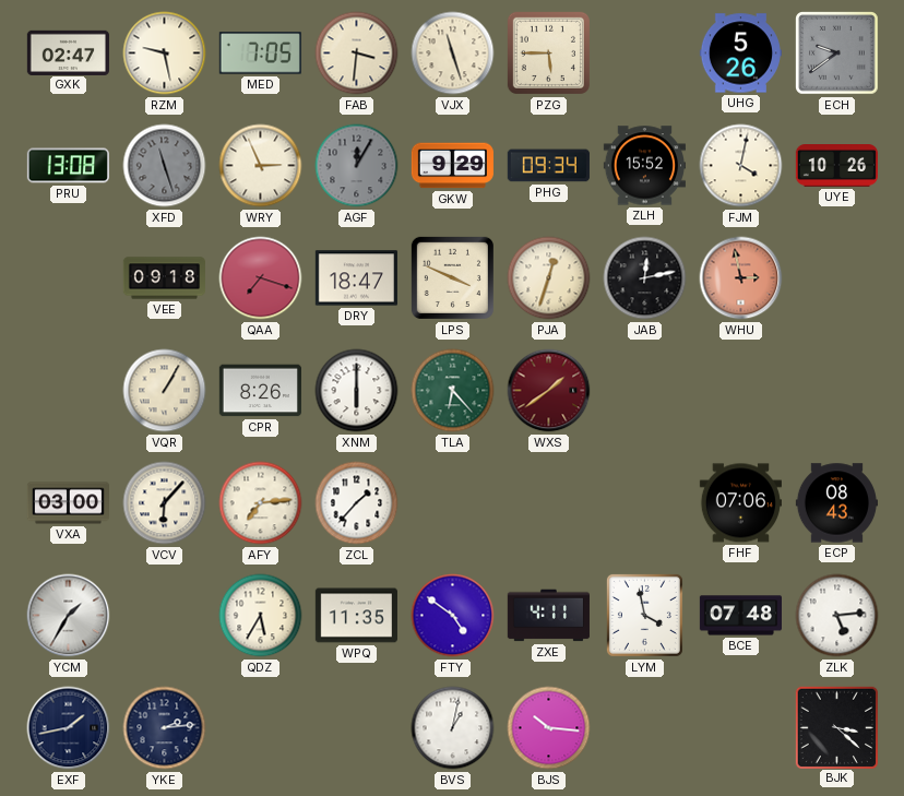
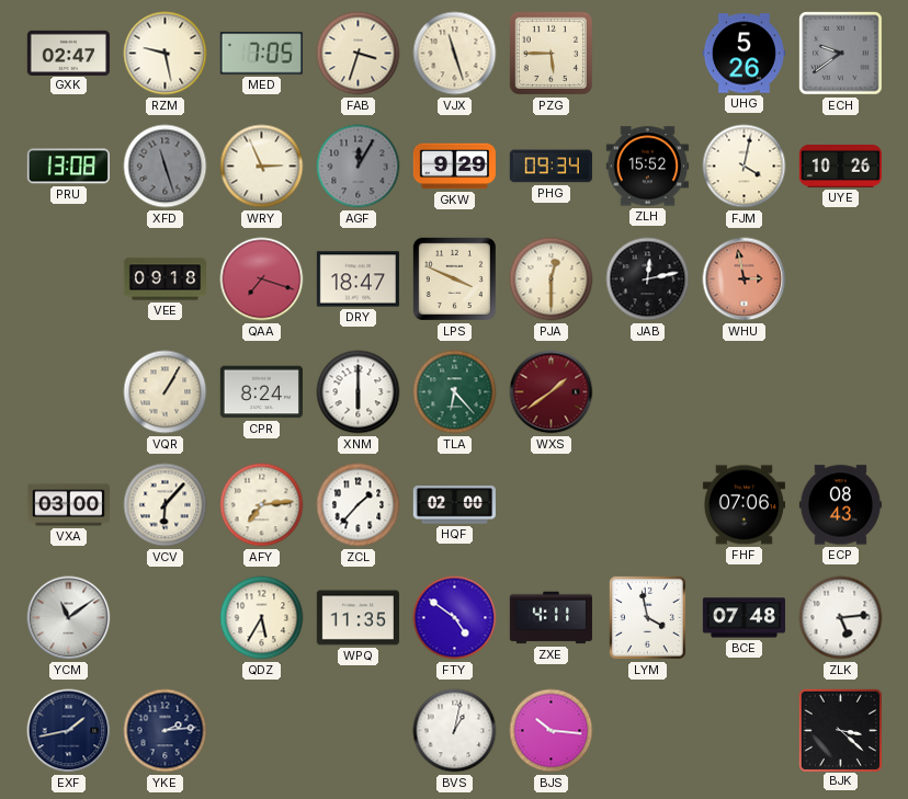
FAB: 3:31 -> 3:33
PJA: 12:33 -> 12:30
CPR: 8:26 -> 8:24
HQF: none -> 02:00
YCM: 1:35 -> 11:09
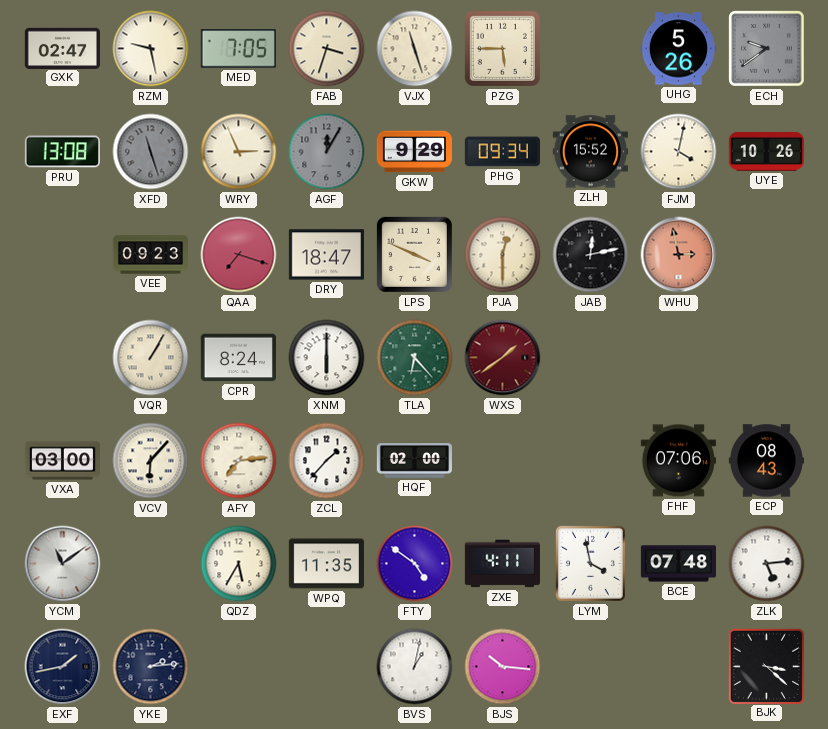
VEE: 09:18 -> 09:23
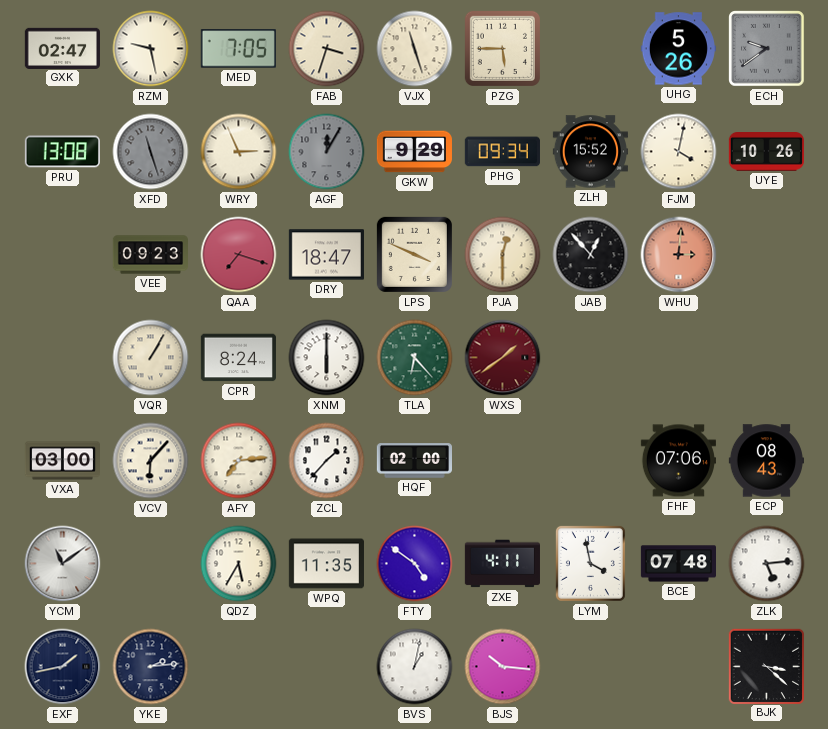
JAB: 12:13 -> 12:53
WHU: 2:58 -> 3:01
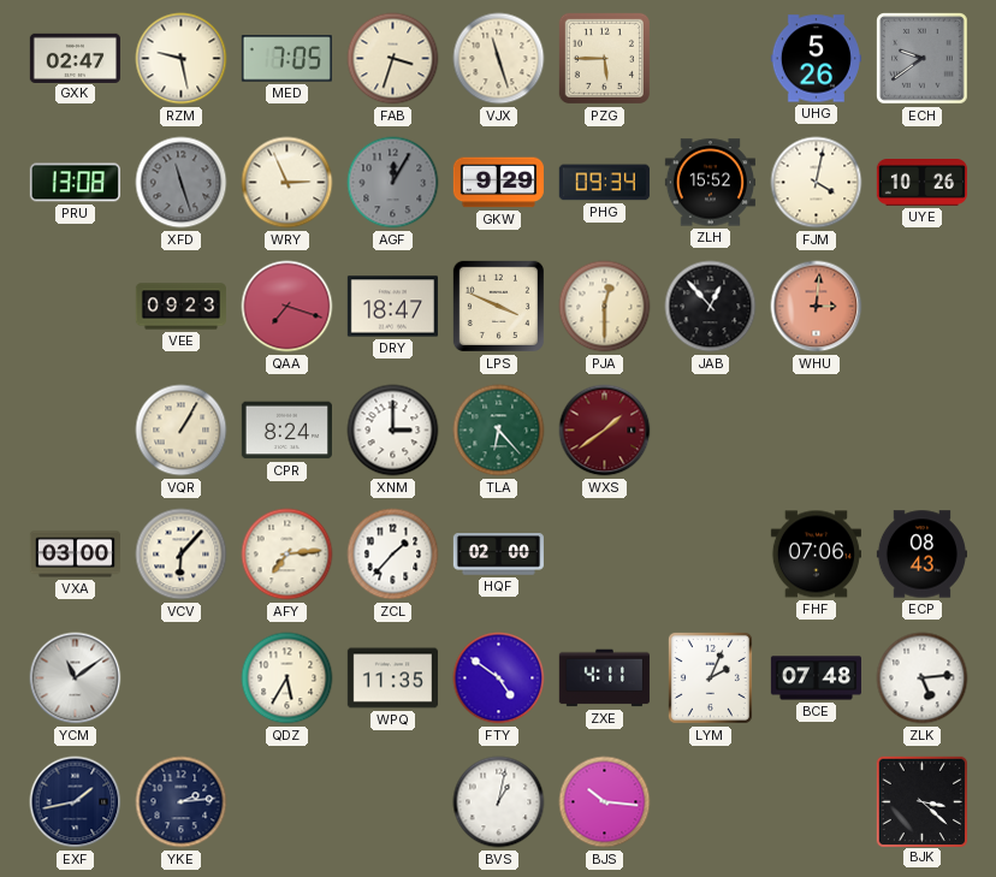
XNM: 6:00 -> 3:00
LYM: 3:58 -> 2:04
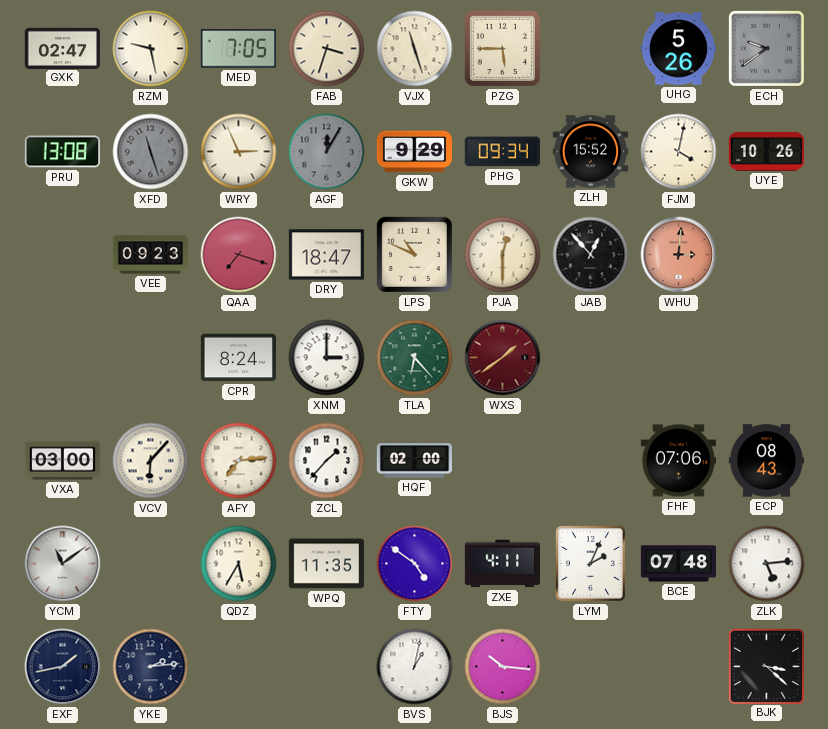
LPS: 3:49 -> 10:49
VQR: 1:05 -> none
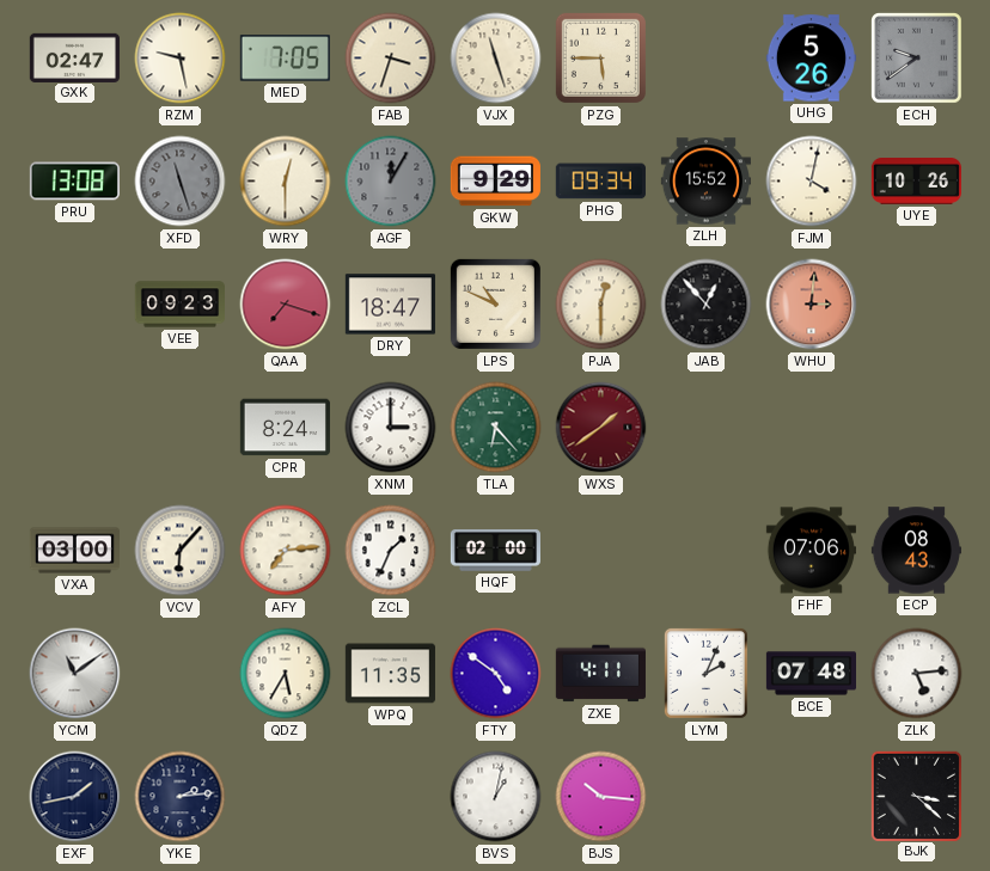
WRY: 2:56 -> 12:30
ZCL: 1:37 -> 1:34
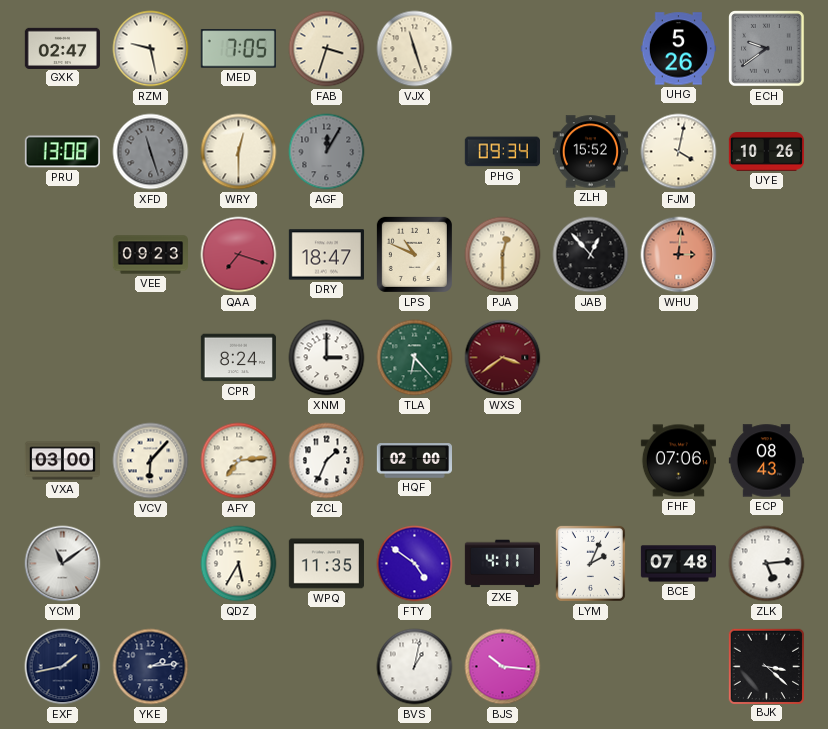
PZG: 5:45 -> none
GKW: 9:29 -> none
WXS: 1:39 -> 3:39
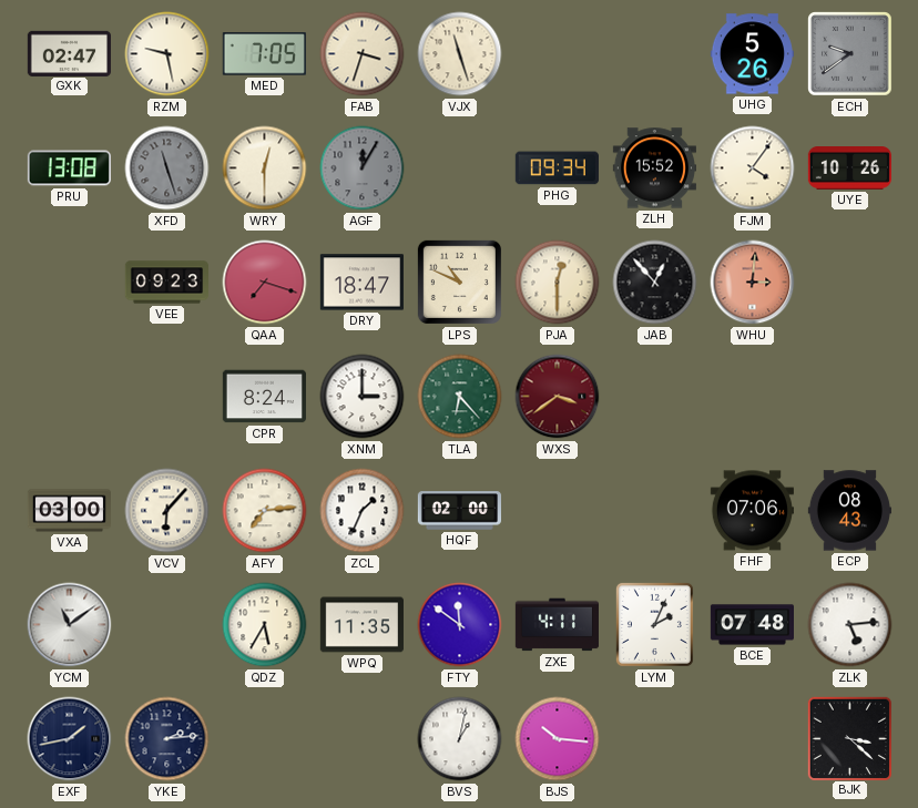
FJM: 4:02 -> 4:06
FTY: 4:51 -> 11:51
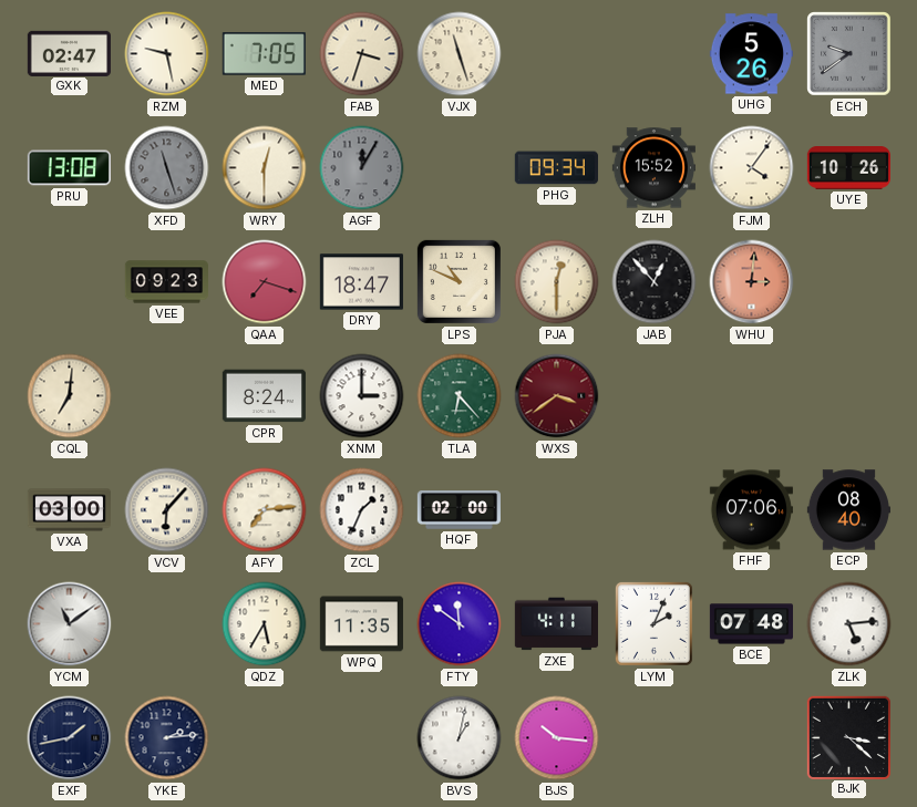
CQL: none -> 7:01
ECP: 08:43 -> 08:40
